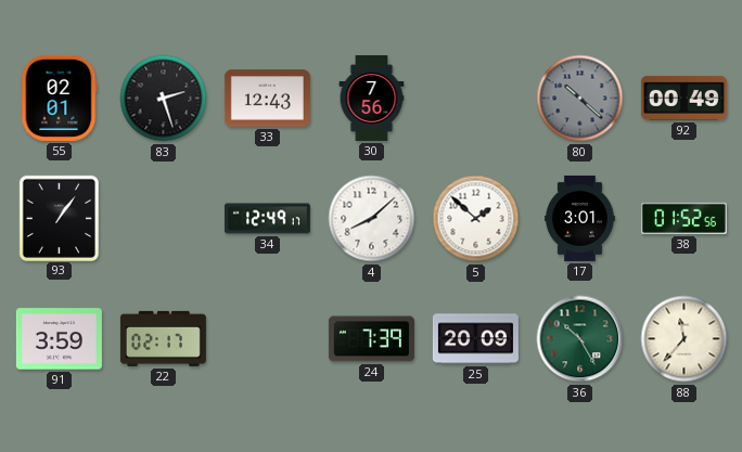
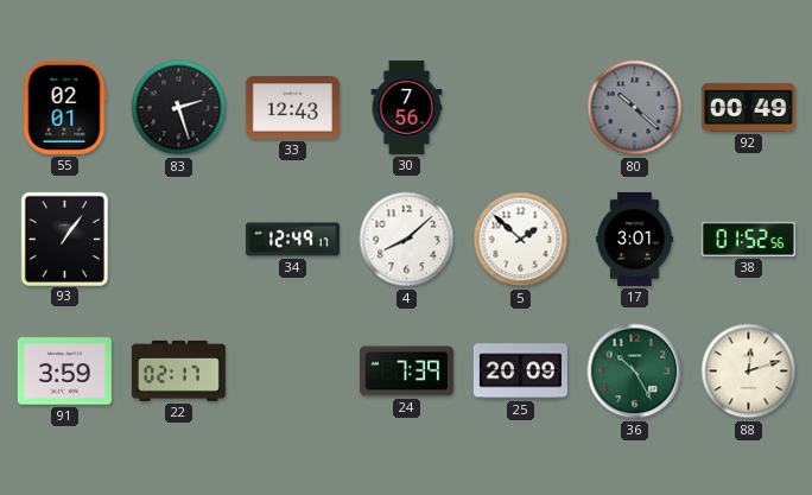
88: 11:37 -> 12:12
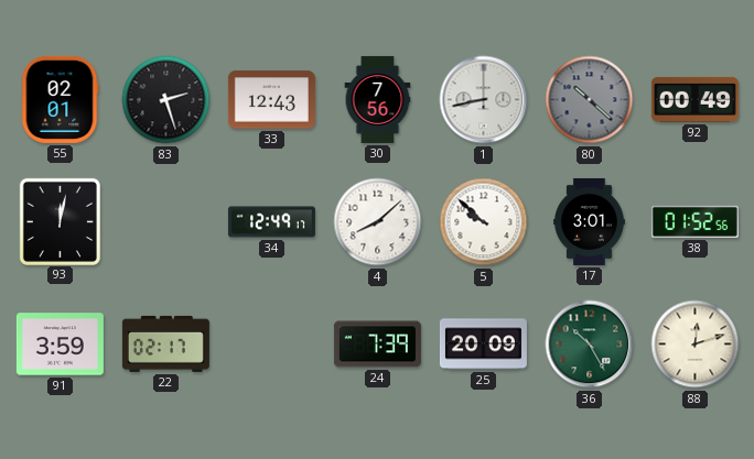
1: none -> 8:43
93: 1:06 -> 12:02
5: 1:52 -> 9:52
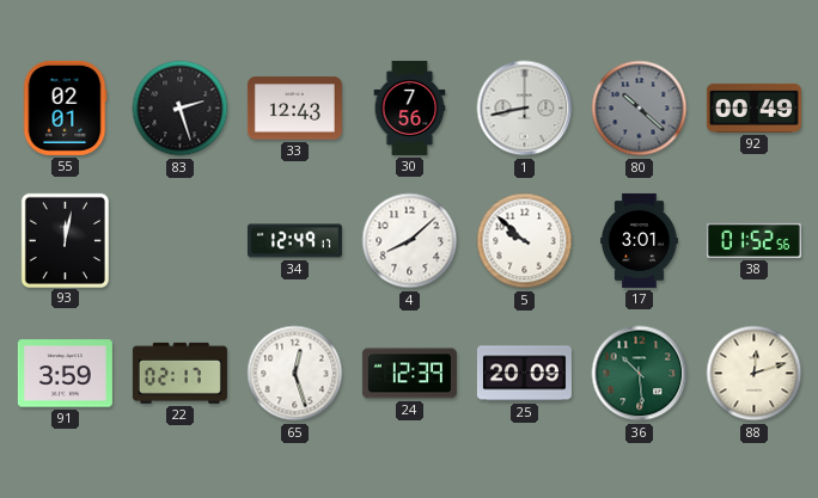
65: none -> 12:27
24: 7:39 -> 12:39
36: 10:25 -> 10:29
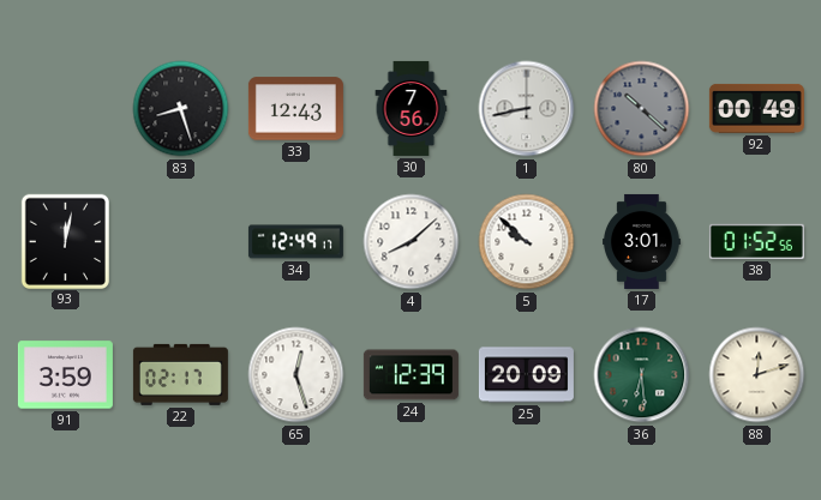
55: 02:01 -> none
83: 2:27 -> 8:27
36: 10:29 -> 6:29
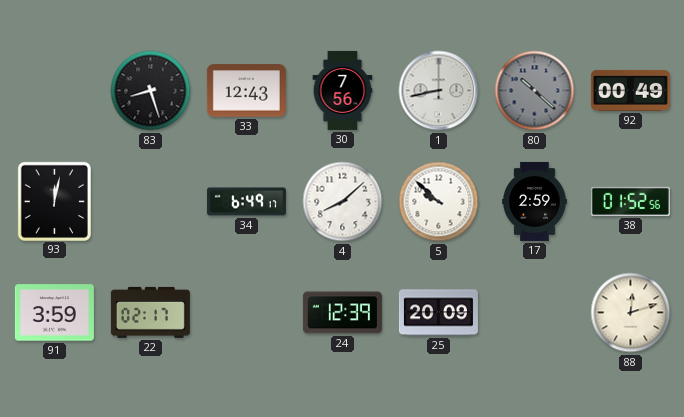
34: 12:49 -> 6:49
17: 3:01 -> 2:59
65: 12:27 -> none
36: 6:29 -> none
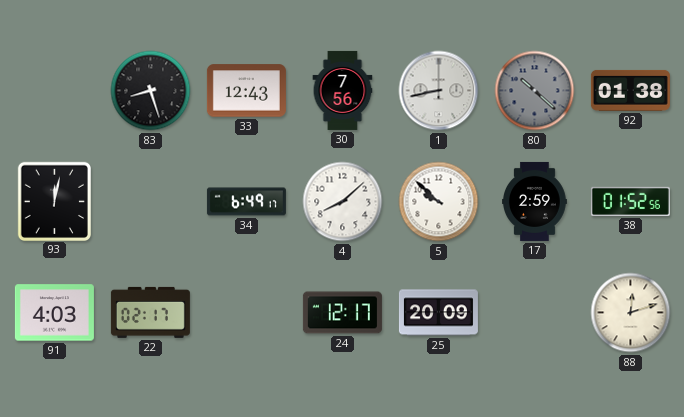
92: 00:49 -> 01:38
91: 3:59 -> 4:03
24: 12:39 -> 12:17
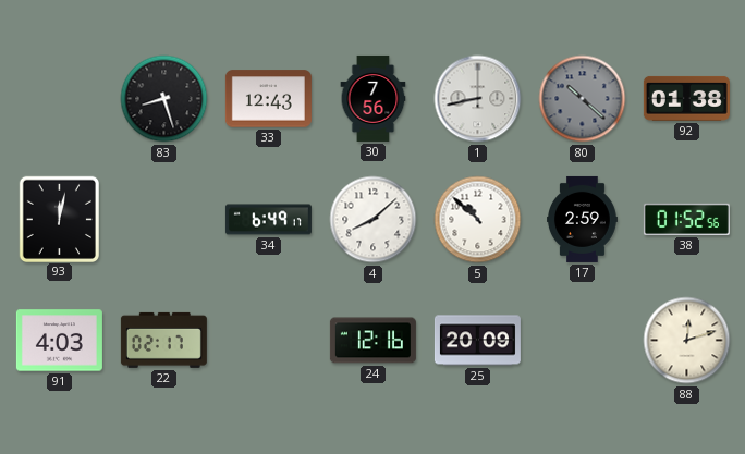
5: 9:52 -> 10:52
24: 12:17 -> 12:16
